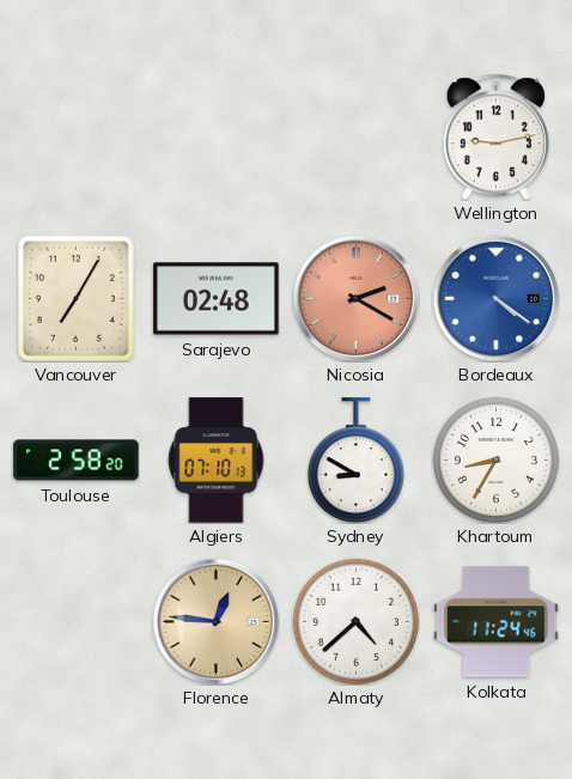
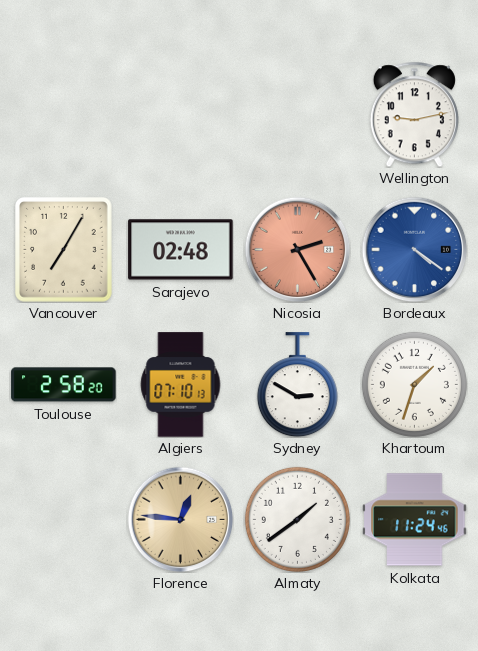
Nicosia: 2:20 -> 2:25
Sydney: 8:50 -> 2:50
Khartoum: 8:35 -> 1:33
Almaty: 4:38 -> 1:39
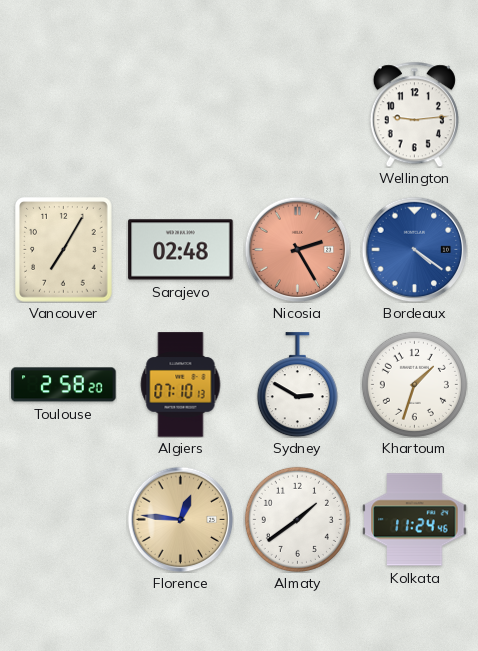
Wellington: 9:13 -> 9:14
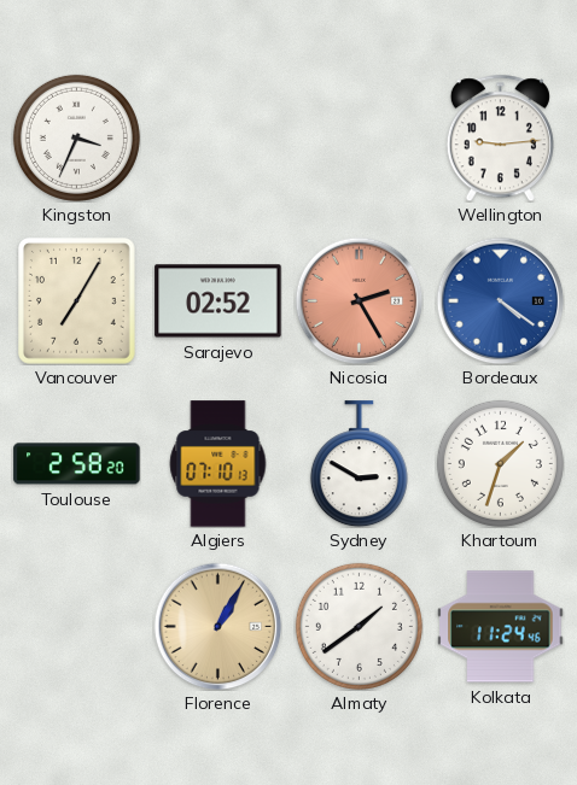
Kingston: none -> 3:34
Sarajevo: 02:48 -> 02:52
Florence: 12:46 -> 1:05
